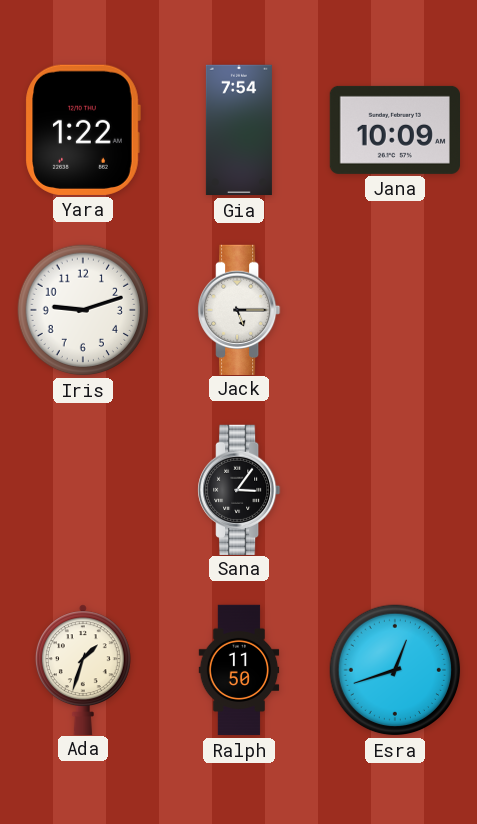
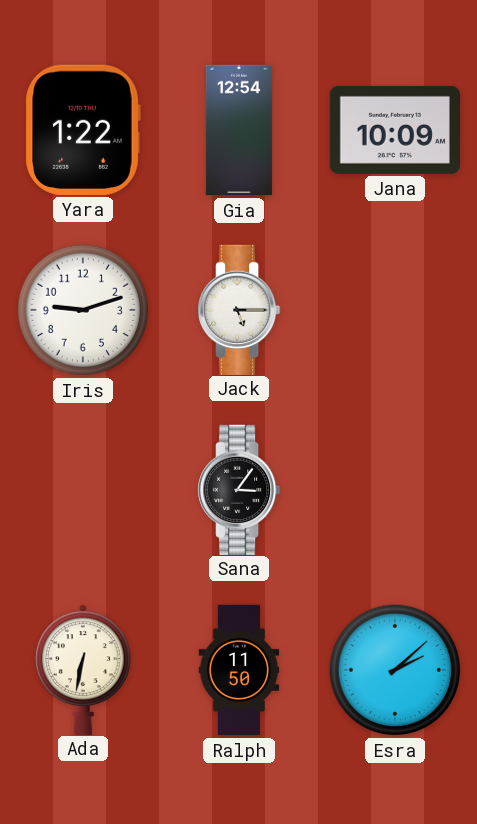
Gia: 7:54 -> 12:54
Ada: 1:33 -> 6:32
Esra: 12:42 -> 2:08
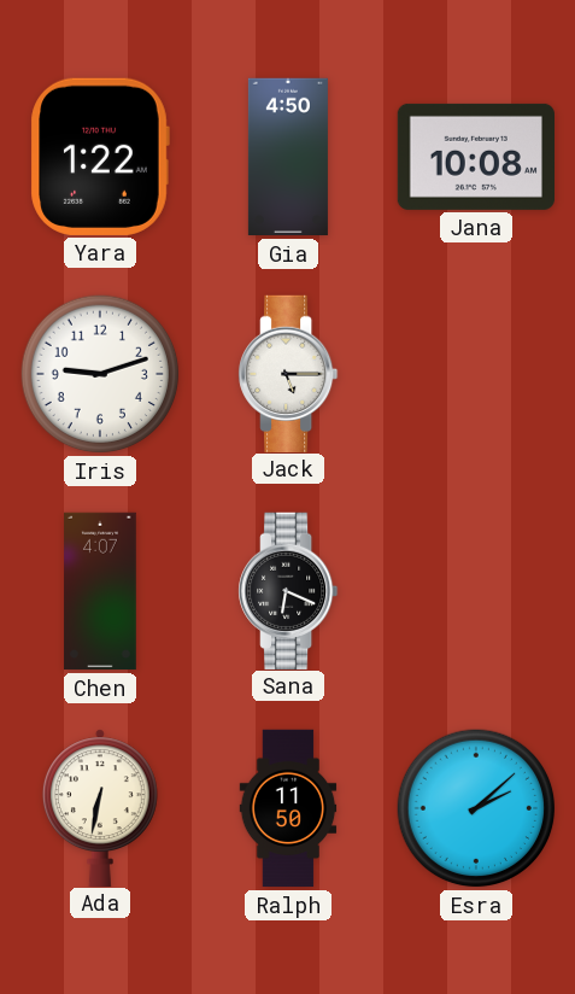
Gia: 12:54 -> 4:50
Jana: 10:09 -> 10:08
Chen: none -> 4:07
Sana: 3:06 -> 6:19
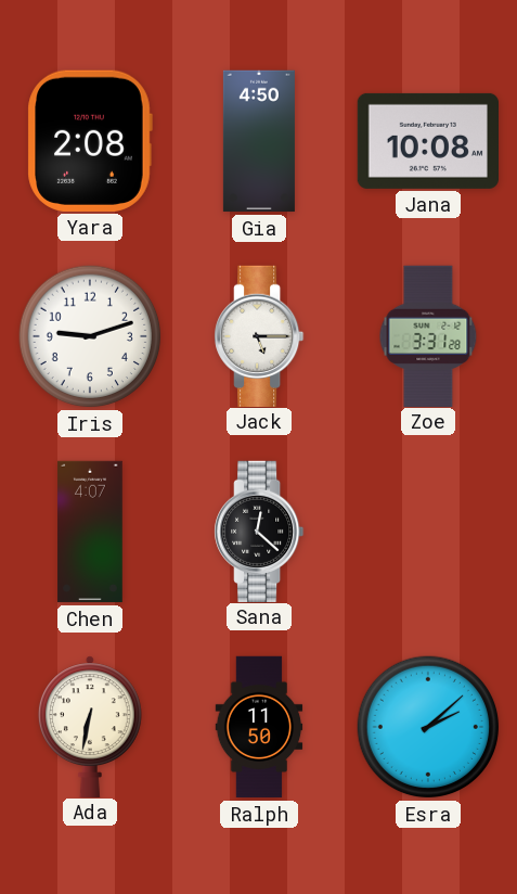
Yara: 1:22 -> 2:08
Zoe: none -> 3:31
Sana: 6:19 -> 12:22
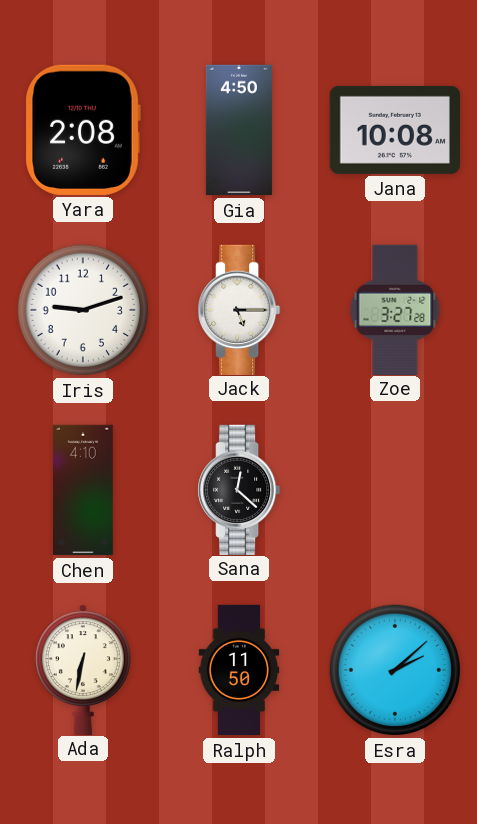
Zoe: 3:31 -> 3:27
Chen: 4:07 -> 4:10
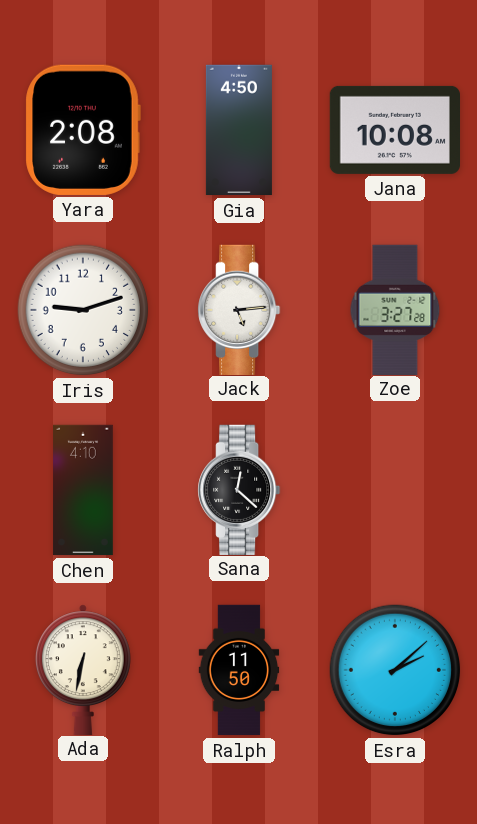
Jack: 5:15 -> 5:14
